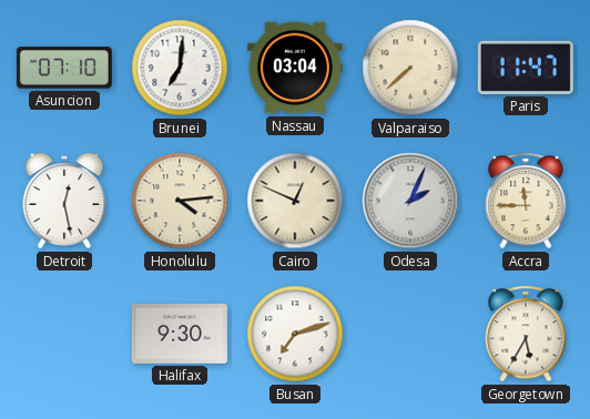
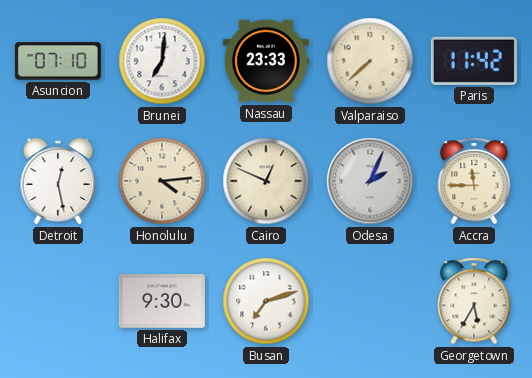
Nassau: 03:04 -> 23:33
Paris: 11:47 -> 11:42
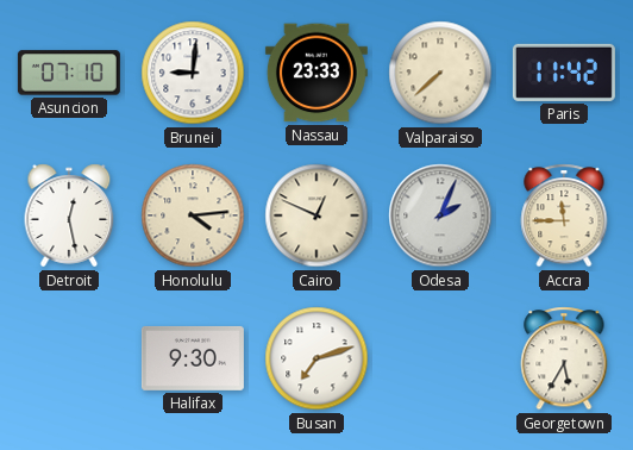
Brunei: 7:01 -> 9:01
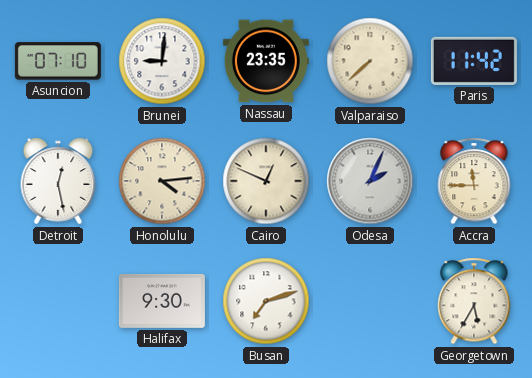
Nassau: 23:33 -> 23:35
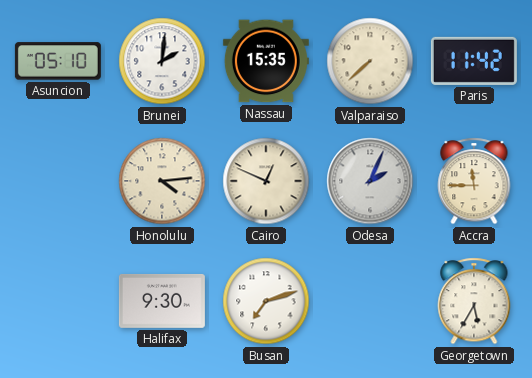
Asuncion: 07:10 -> 05:10
Brunei: 9:01 -> 2:01
Nassau: 23:35 -> 15:35
Detroit: 12:28 -> none
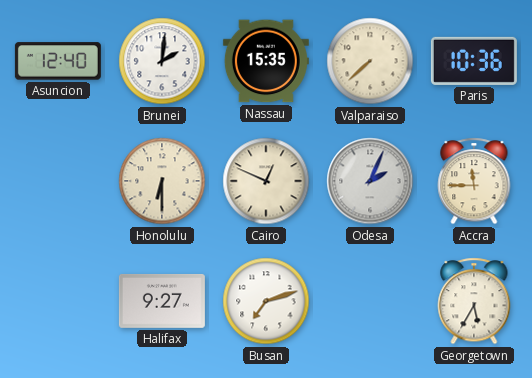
Asuncion: 05:10 -> 12:40
Paris: 11:42 -> 10:36
Honolulu: 4:14 -> 6:30
Halifax: 9:30 -> 9:27
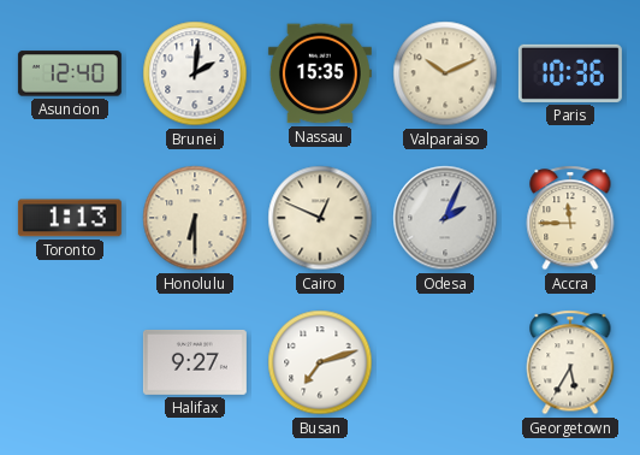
Valparaiso: 7:38 -> 10:11
Toronto: none -> 1:13
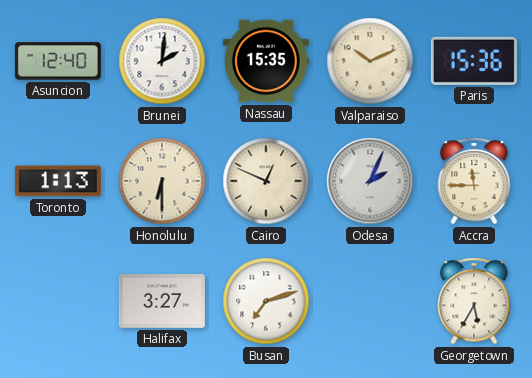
Paris: 10:36 -> 15:36
Halifax: 9:27 -> 3:27
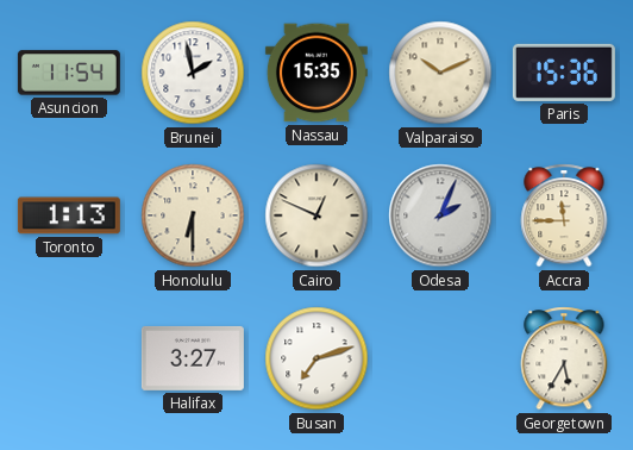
Asuncion: 12:40 -> 11:54
Brunei: 2:01 -> 1:58
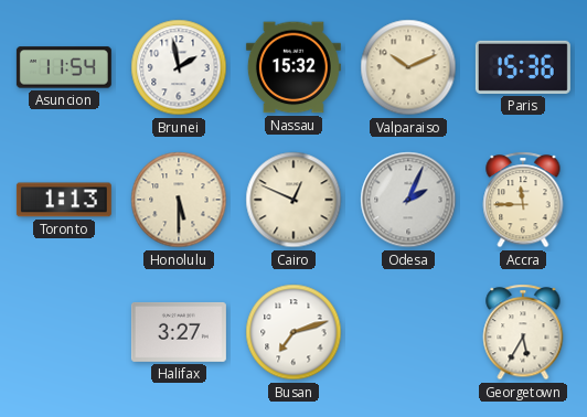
Nassau: 15:35 -> 15:32
Honolulu: 6:30 -> 5:30
